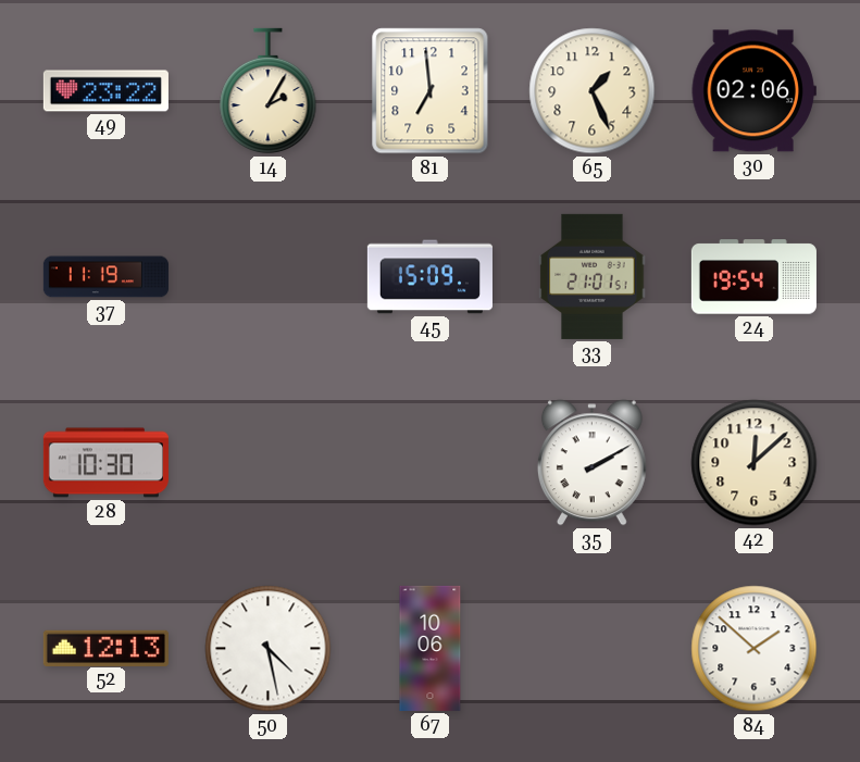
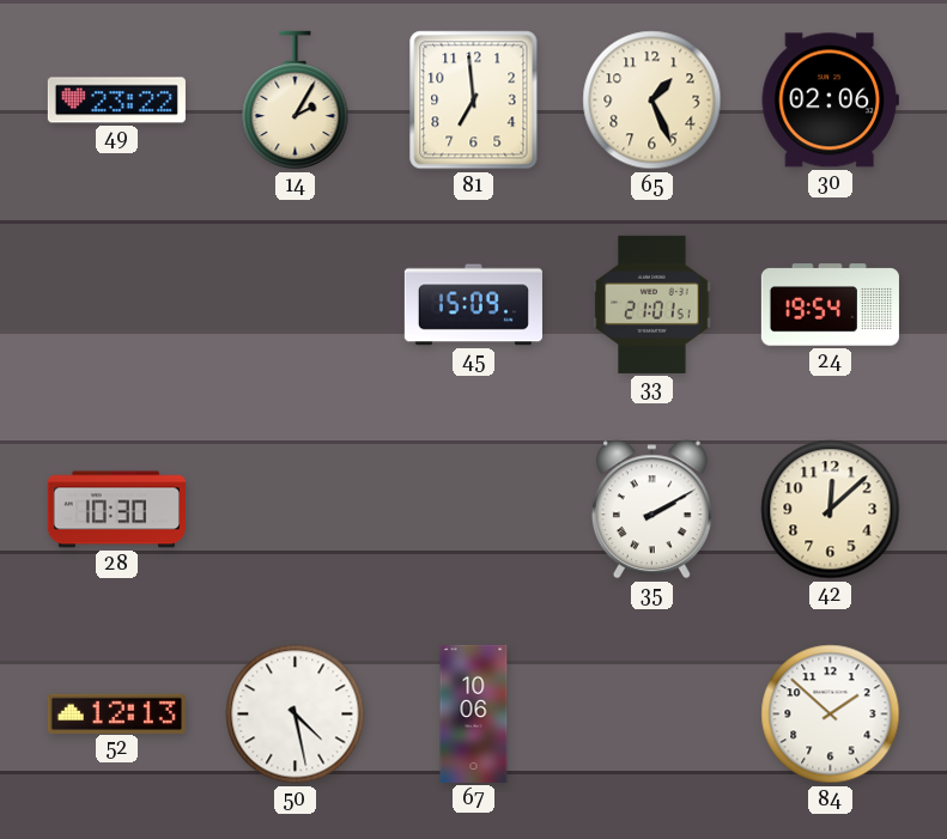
37: 11:19 -> none
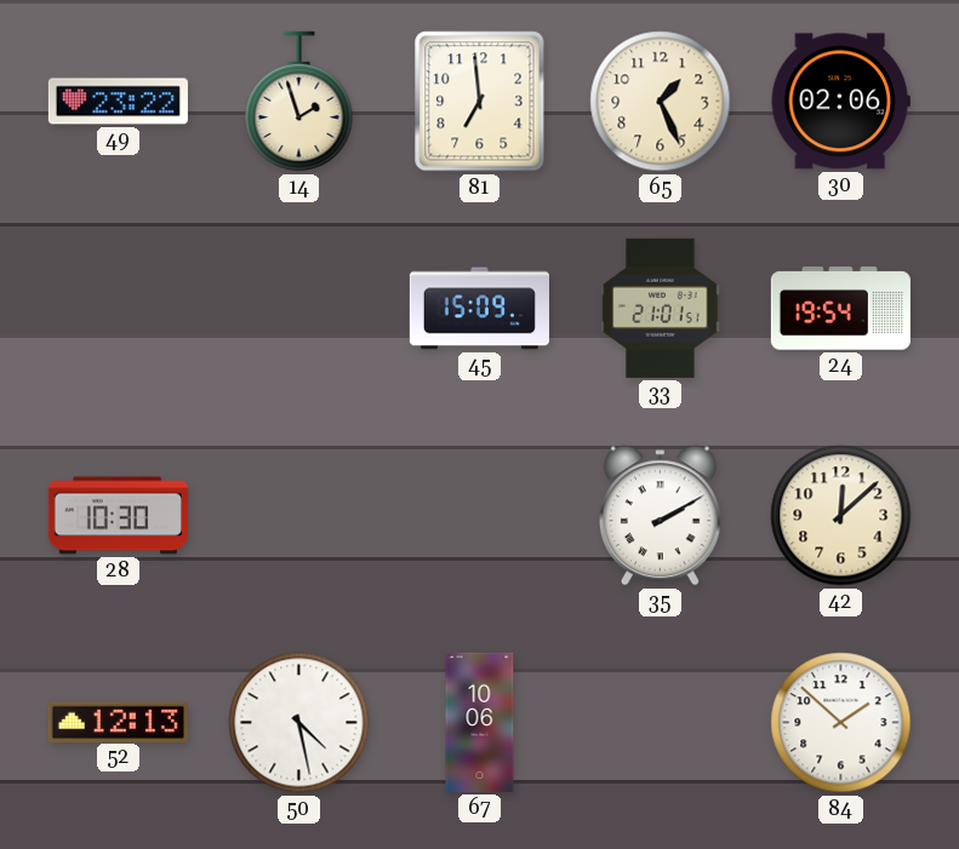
14: 2:05 -> 1:57
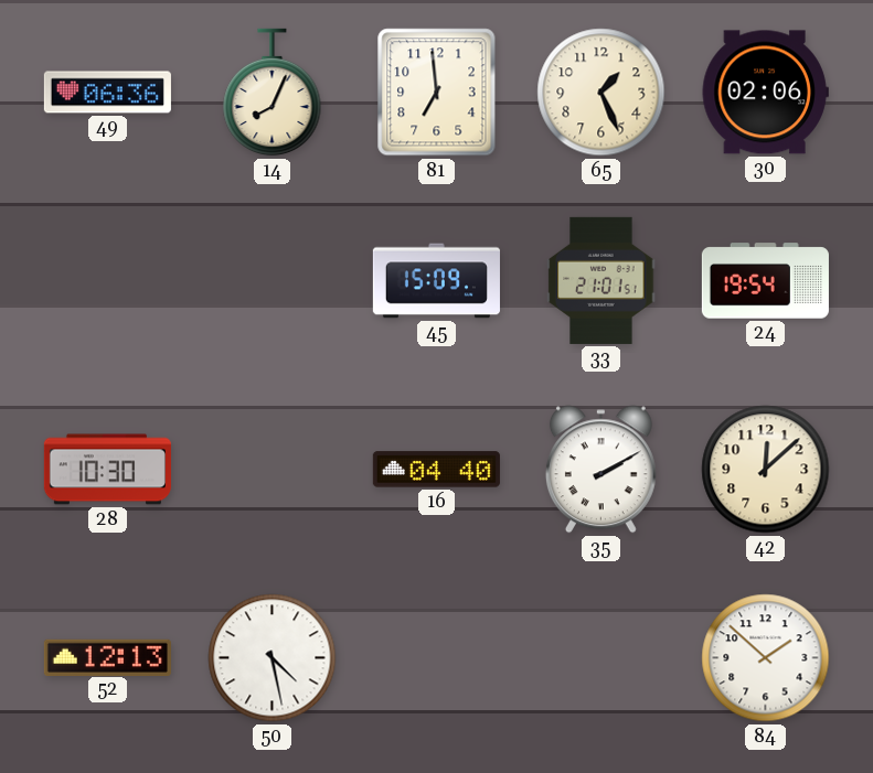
49: 23:22 -> 06:36
14: 1:57 -> 8:04
16: none -> 04:40
67: 10:06 -> none
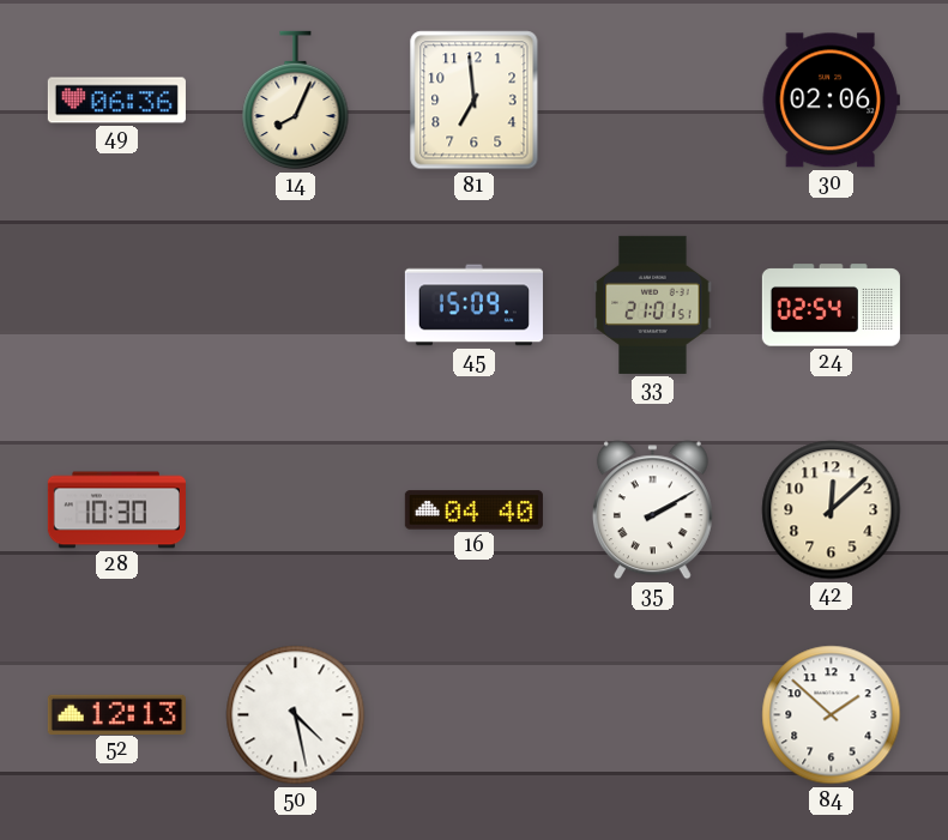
65: 1:26 -> none
24: 19:54 -> 02:54
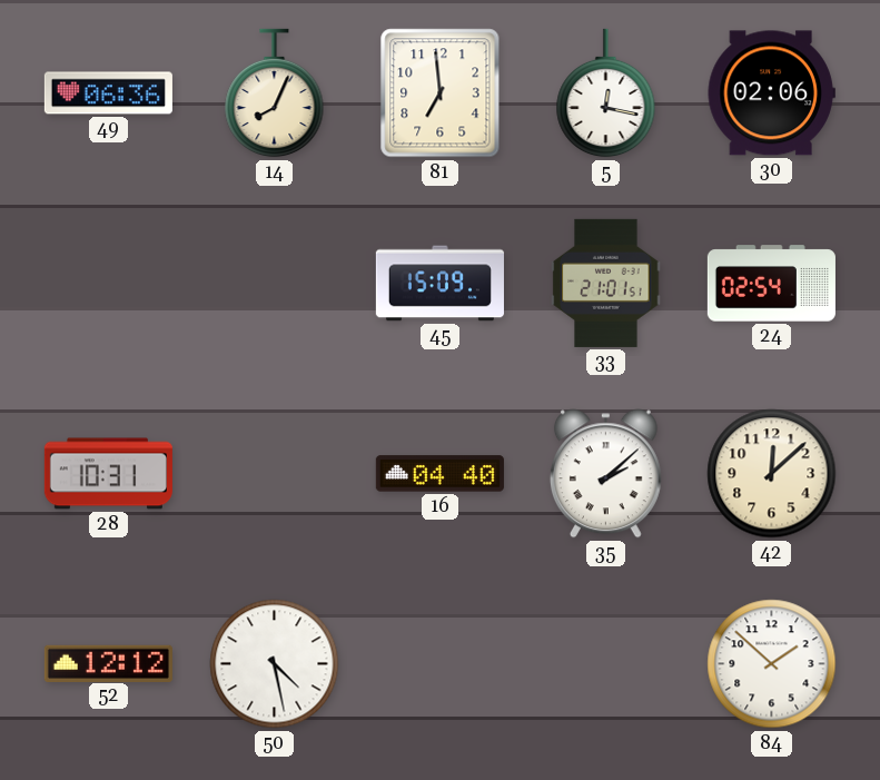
5: none -> 12:17
28: 10:30 -> 10:31
35: 2:10 -> 2:08
52: 12:13 -> 12:12
